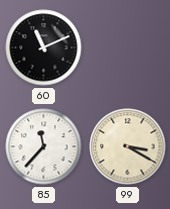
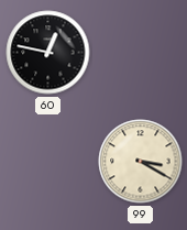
60: 11:11 -> 12:47
85: 11:37 -> none
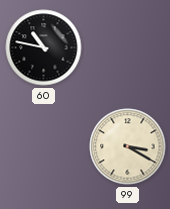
60: 12:47 -> 10:47
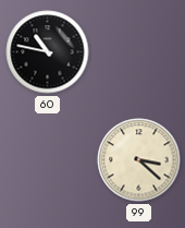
99: 3:20 -> 3:22
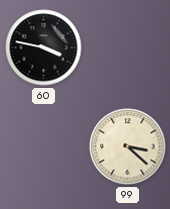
60: 10:47 -> 3:47
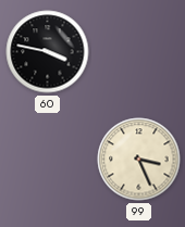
99: 3:22 -> 3:26
